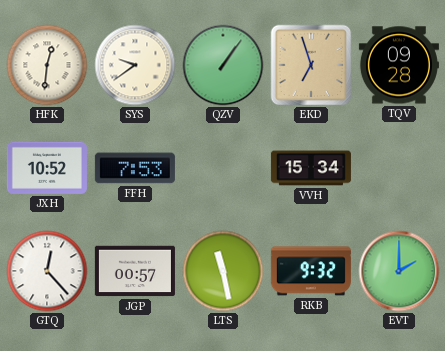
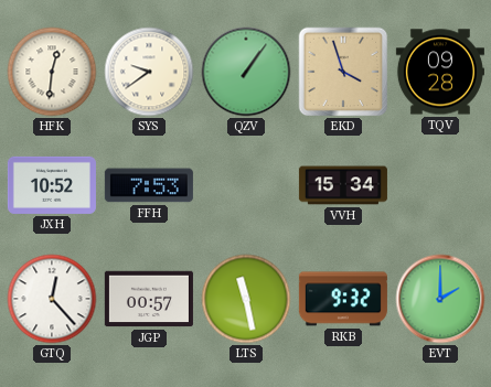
EKD: 6:57 -> 3:57
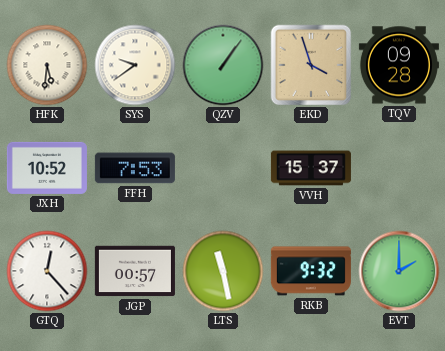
HFK: 12:31 -> 5:31
VVH: 15:34 -> 15:37
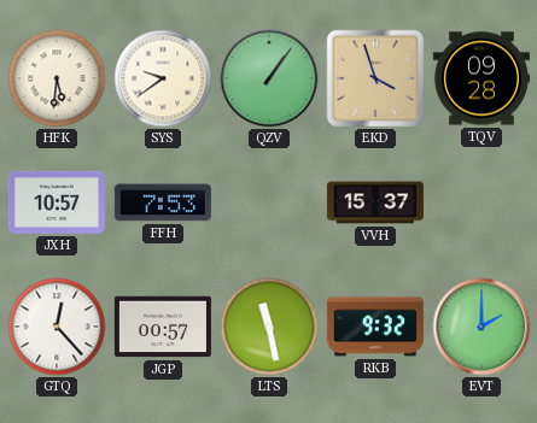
JXH: 10:52 -> 10:57
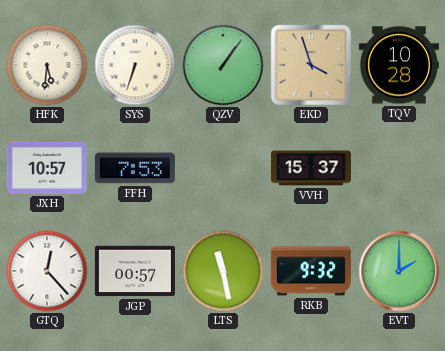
SYS: 9:39 -> 6:33
TQV: 09:28 -> 10:28
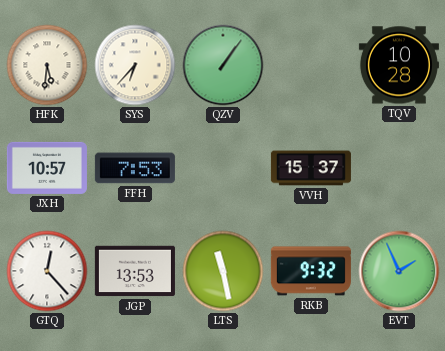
SYS: 6:33 -> 6:37
EKD: 3:57 -> none
JGP: 00:57 -> 13:53
EVT: 2:00 -> 1:56
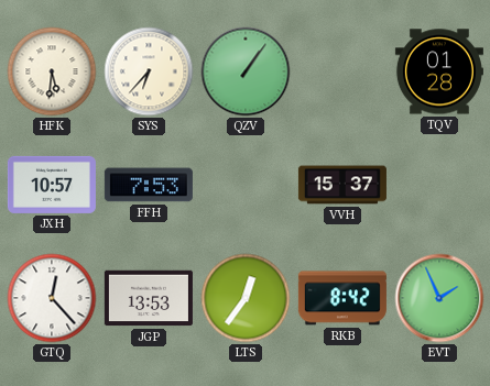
TQV: 10:28 -> 01:28
LTS: 11:28 -> 12:36
RKB: 9:32 -> 8:42
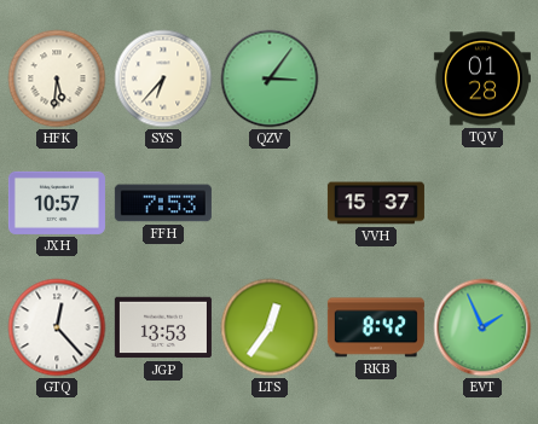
QZV: 1:06 -> 3:06
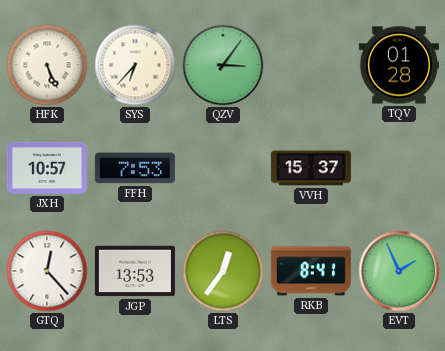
HFK: 5:31 -> 5:26
RKB: 8:42 -> 8:41
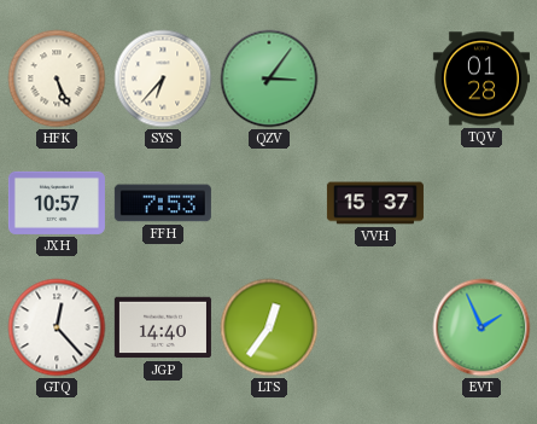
JGP: 13:53 -> 14:40
RKB: 8:41 -> none
